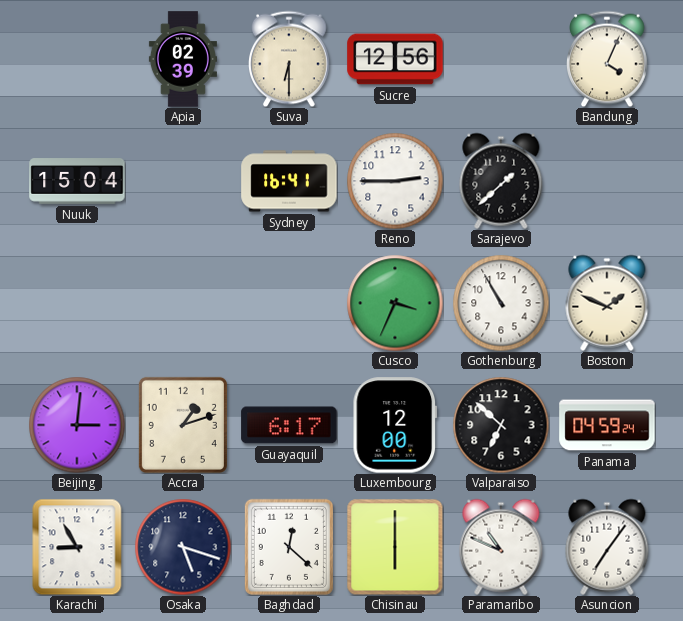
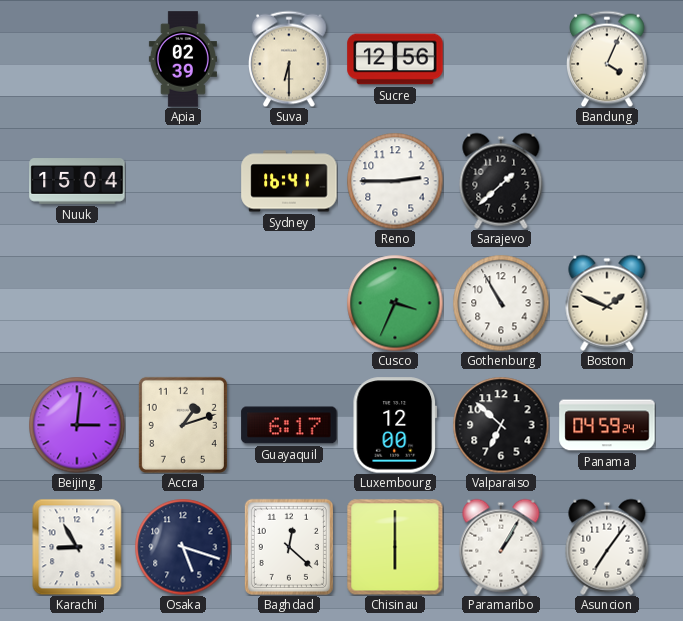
Paramaribo: 10:49 -> 1:05
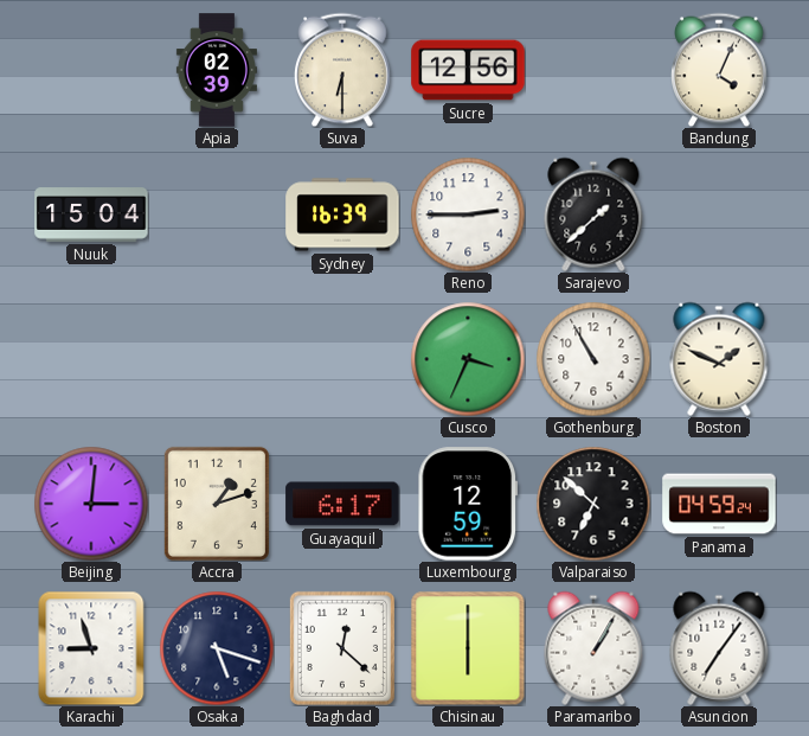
Sydney: 16:41 -> 16:39
Luxembourg: 12:00 -> 12:59
Karachi: 8:55 -> 8:57
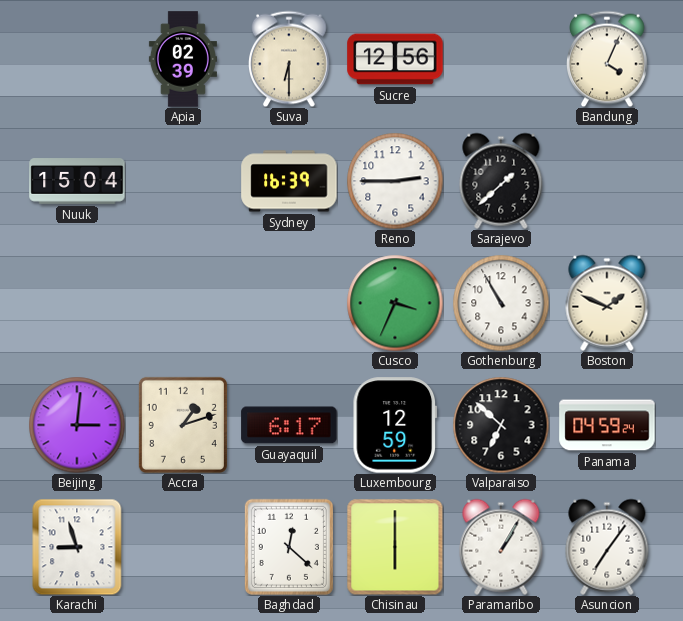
Osaka: 5:18 -> none
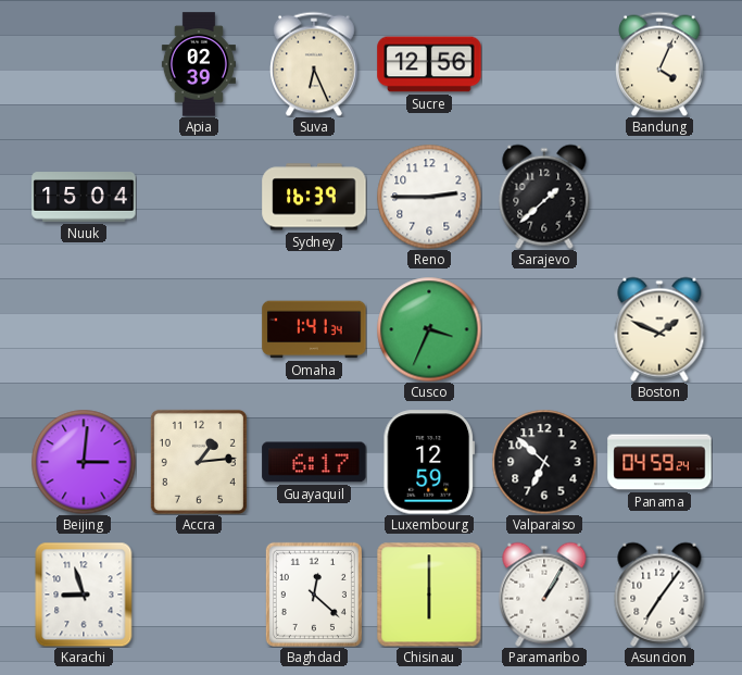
Suva: 6:30 -> 6:26
Omaha: none -> 1:41
Gothenburg: 10:55 -> none
Accra: 1:12 -> 1:14
